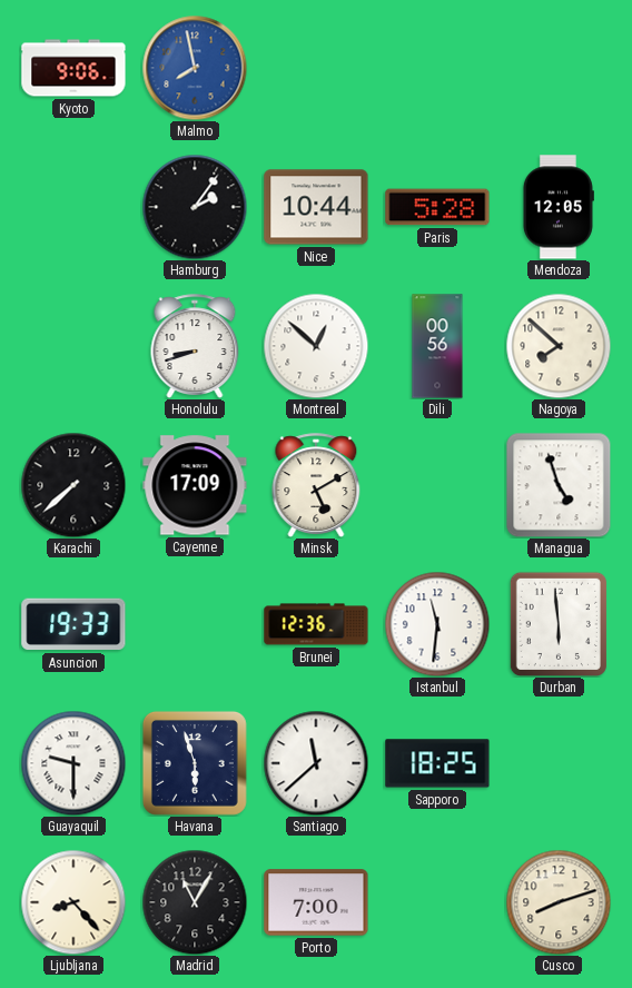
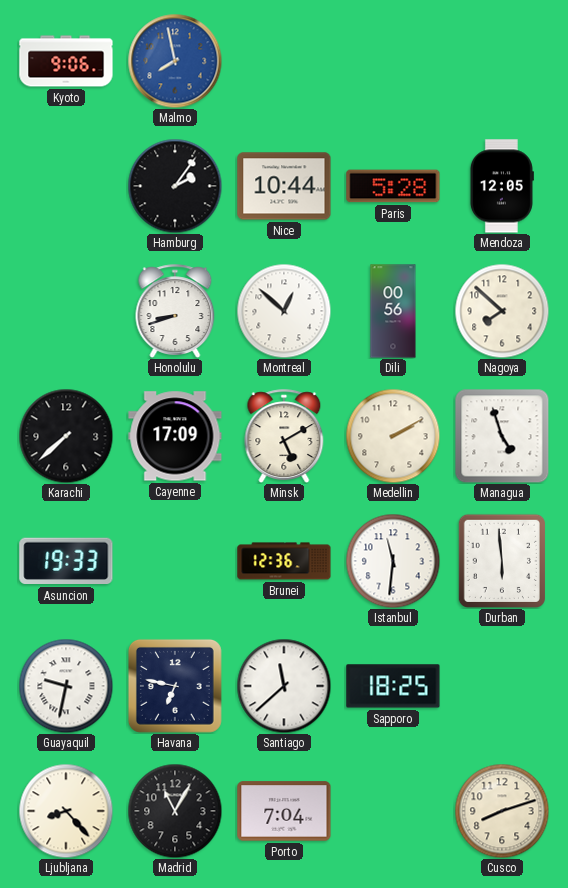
Medellin: none -> 2:10
Guayaquil: 9:30 -> 9:32
Havana: 5:57 -> 6:47
Porto: 7:00 -> 7:04
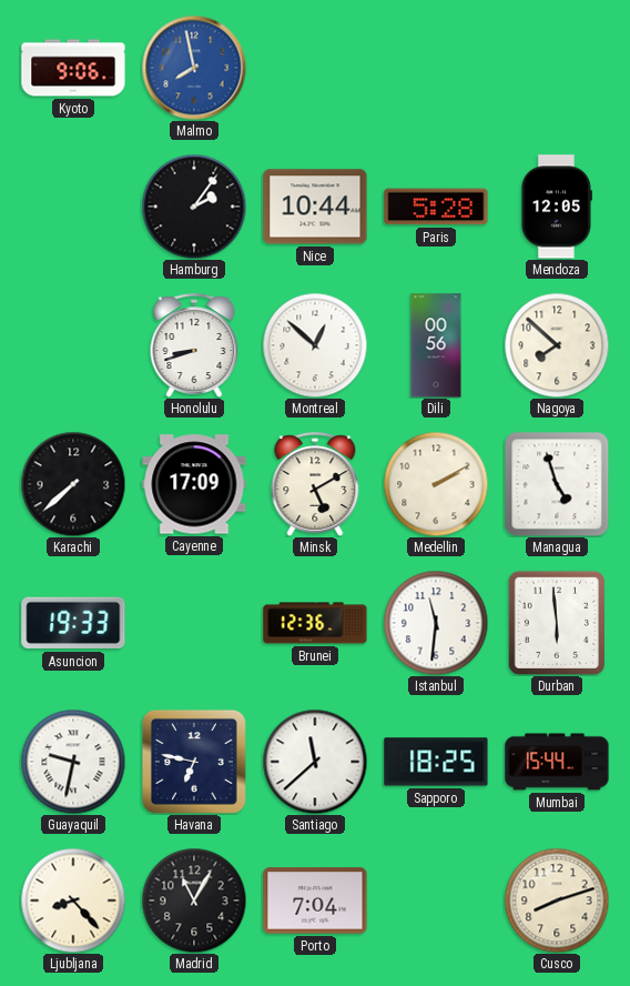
Mumbai: none -> 15:44
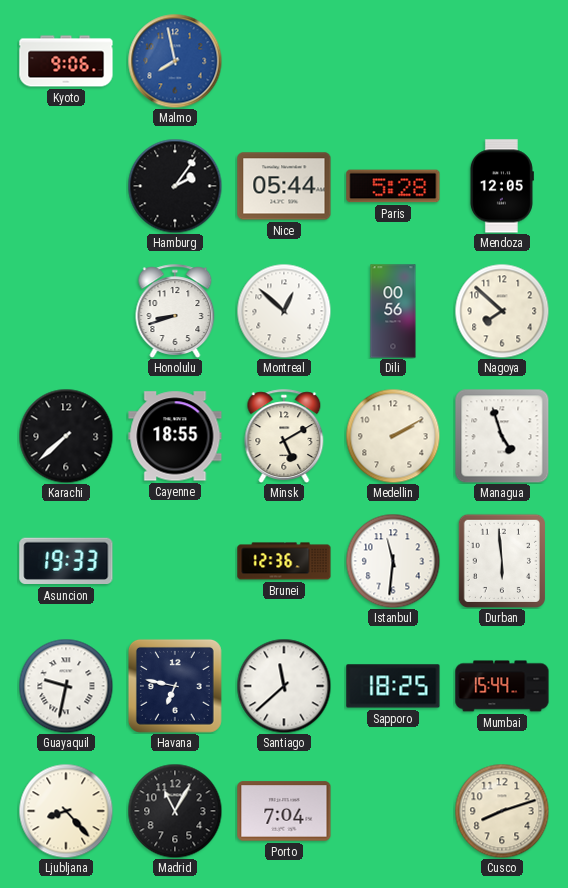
Nice: 10:44 -> 05:44
Cayenne: 17:09 -> 18:55
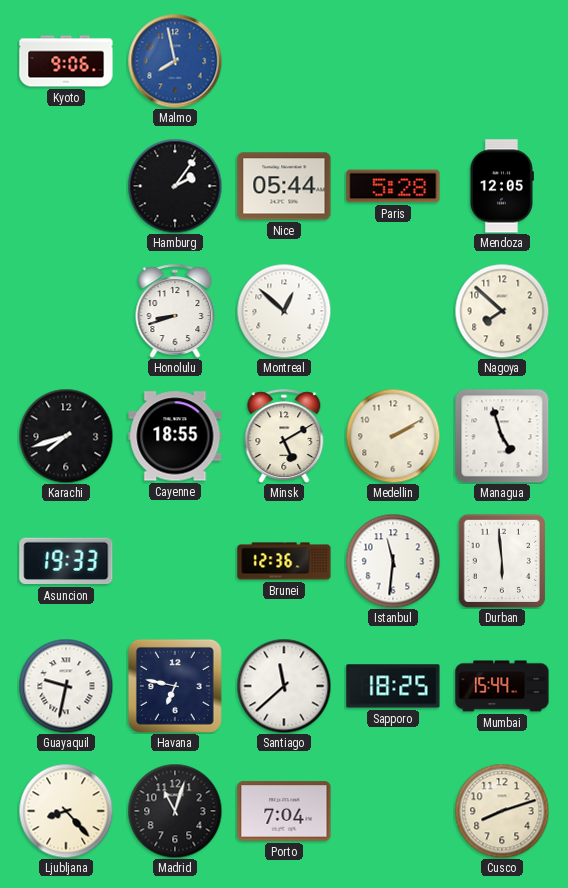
Dili: 00:56 -> none
Karachi: 7:38 -> 7:42
Madrid: 11:05 -> 11:03
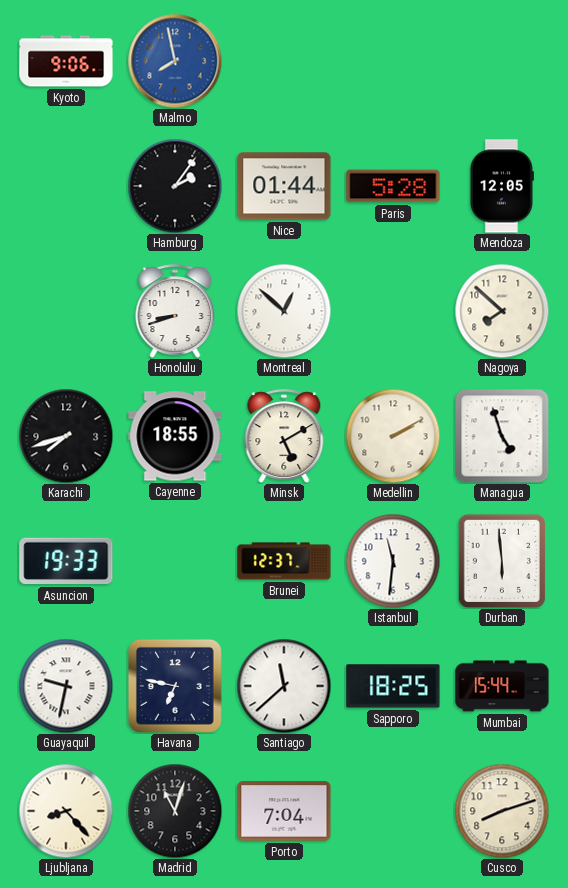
Nice: 05:44 -> 01:44
Brunei: 12:36 -> 12:37
